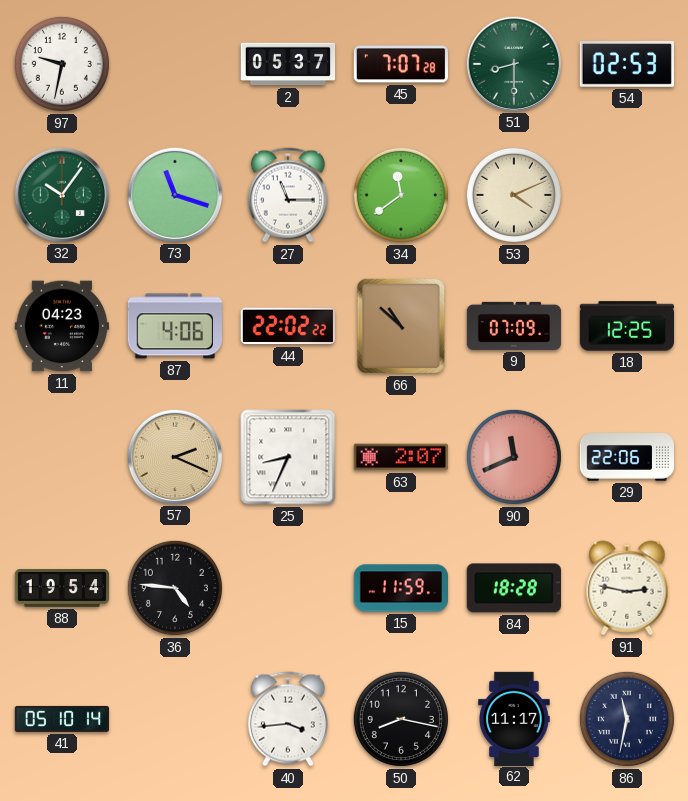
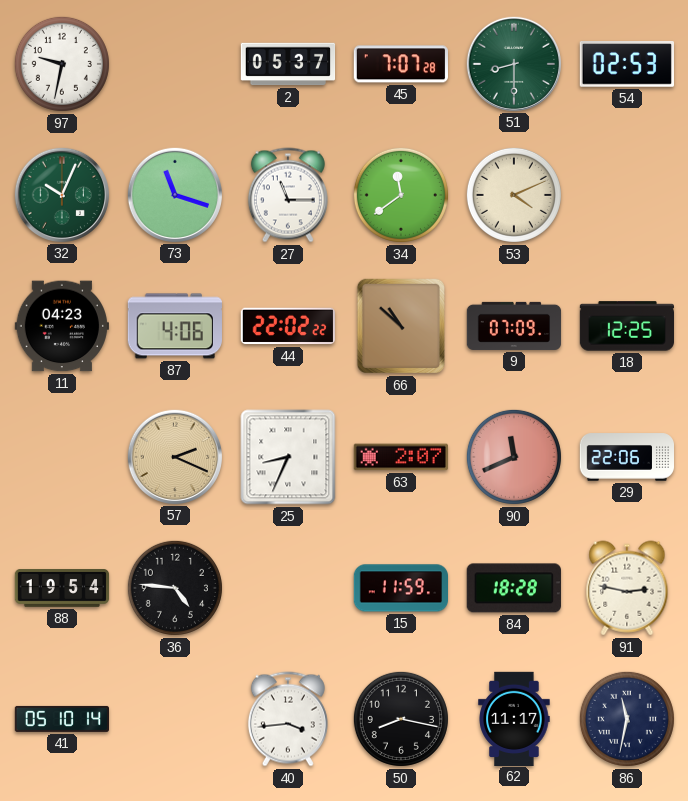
32: 10:06 -> 10:04
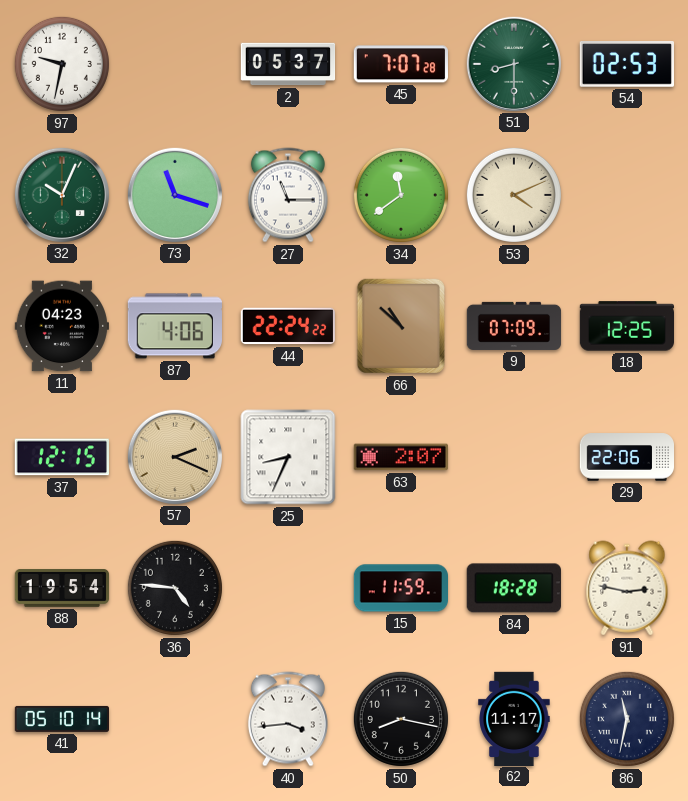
44: 22:02 -> 22:24
37: none -> 12:15
90: 11:41 -> none
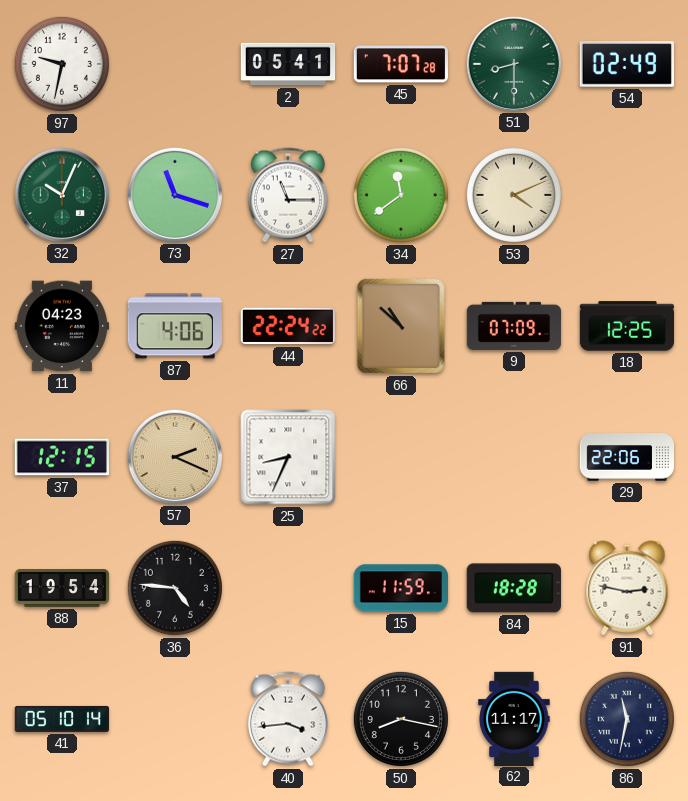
2: 05:37 -> 05:41
54: 02:53 -> 02:49
63: 2:07 -> none
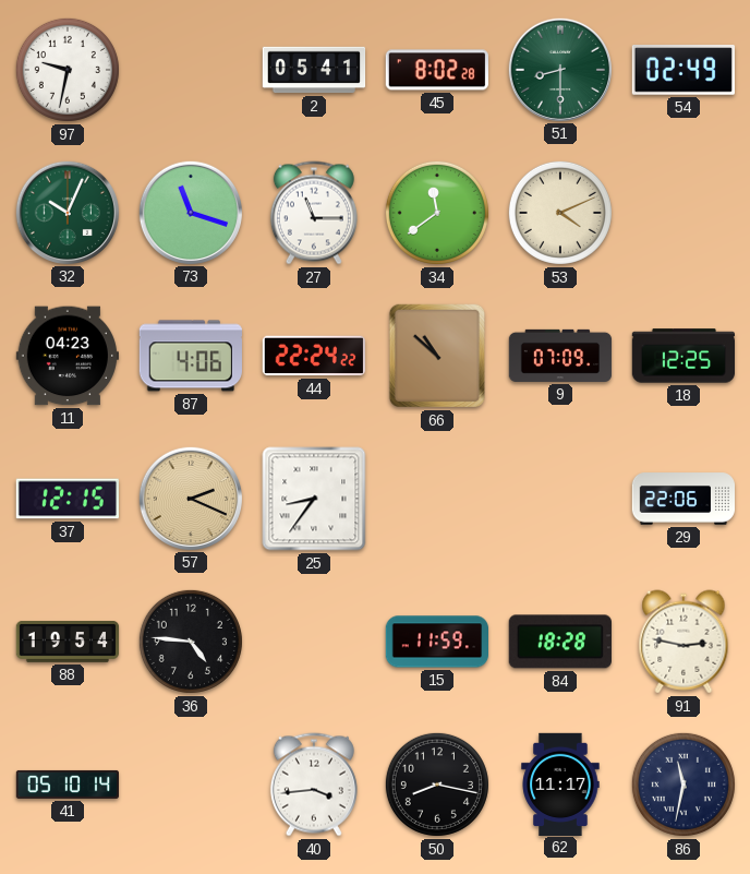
45: 7:07 -> 8:02
25: 8:34 -> 8:36
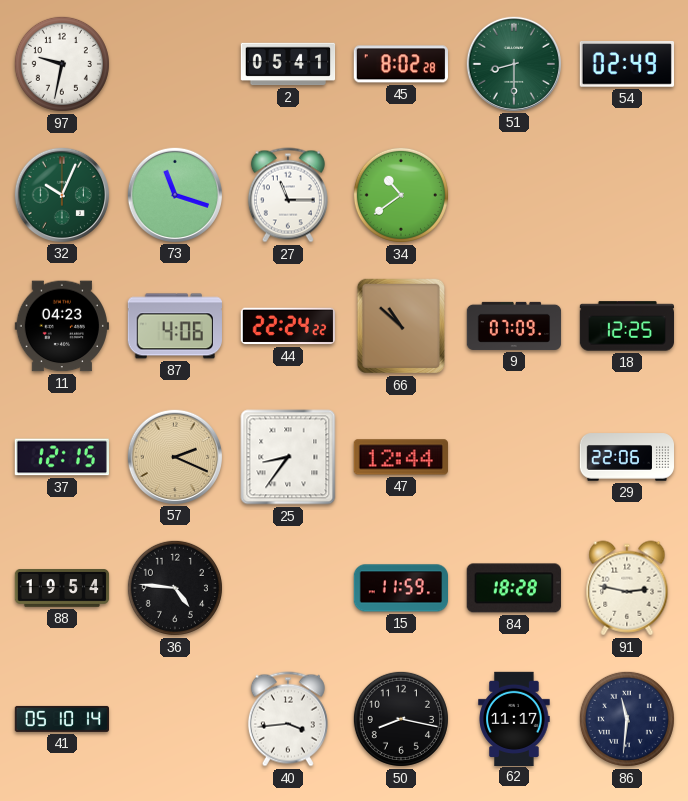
34: 11:39 -> 10:39
53: 4:11 -> none
47: none -> 12:44
86: 11:32 -> 11:31
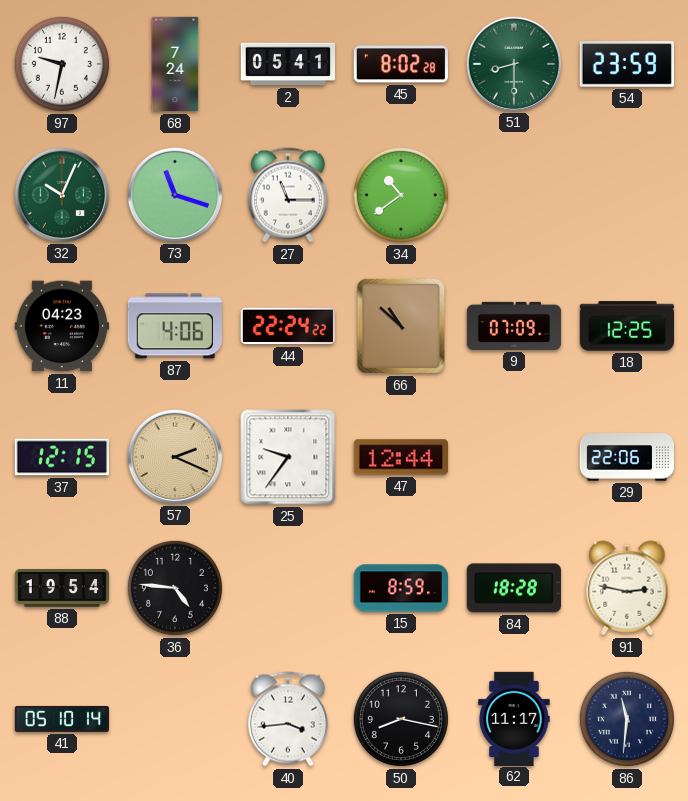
68: none -> 7:24
54: 02:49 -> 23:59
25: 8:36 -> 9:36
15: 11:59 -> 8:59
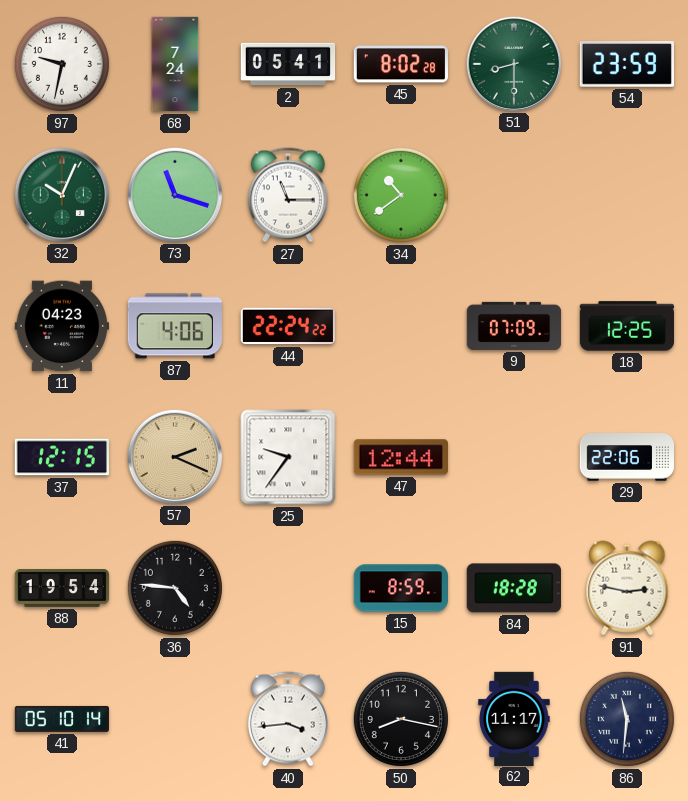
66: 10:52 -> none
